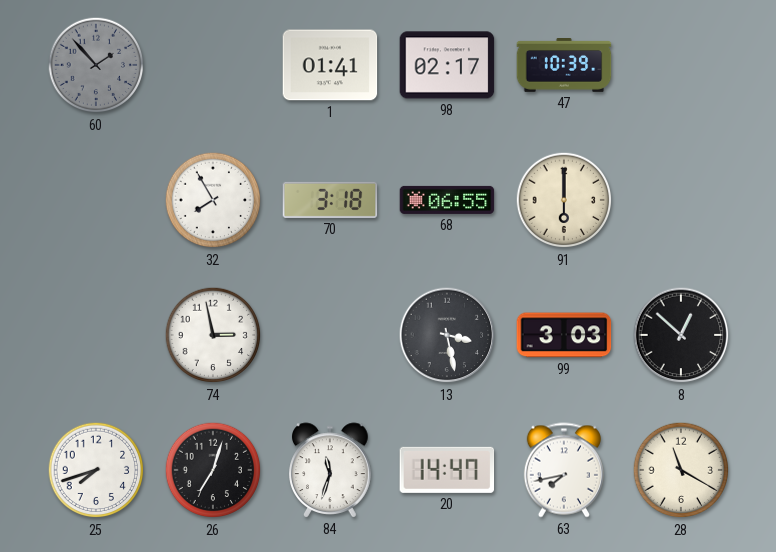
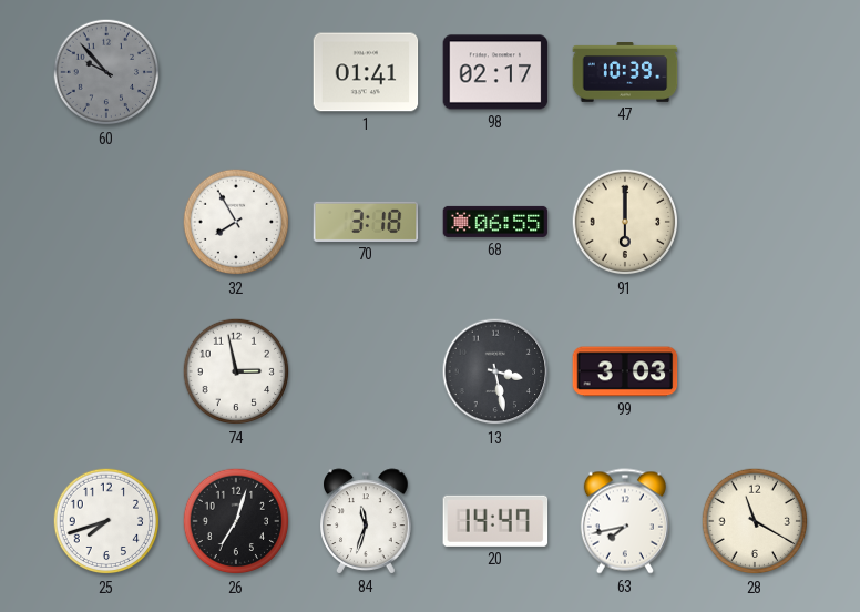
60: 1:53 -> 9:53
8: 12:52 -> none
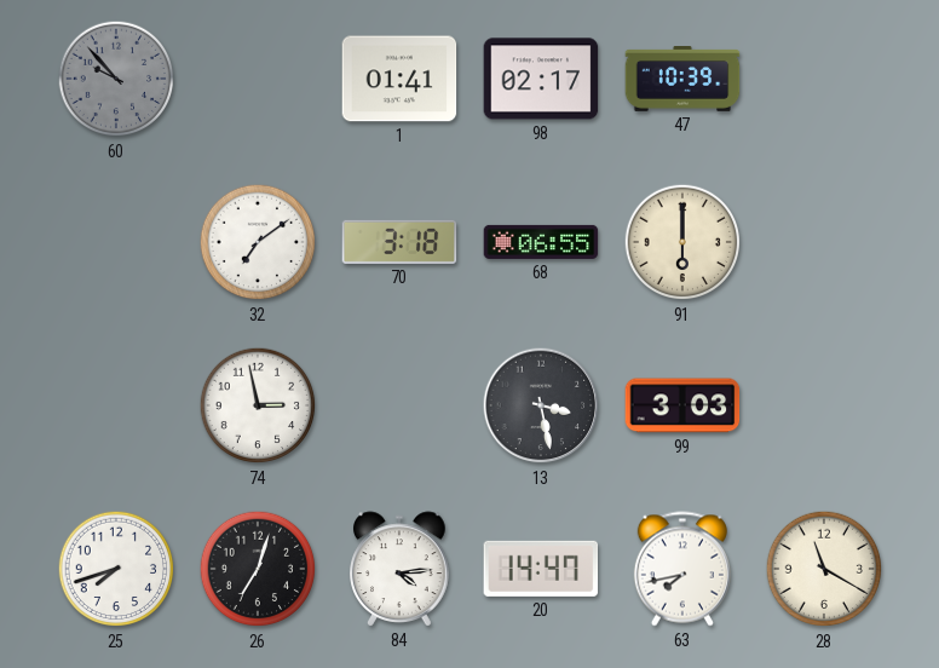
32: 7:55 -> 7:09
84: 11:33 -> 4:14
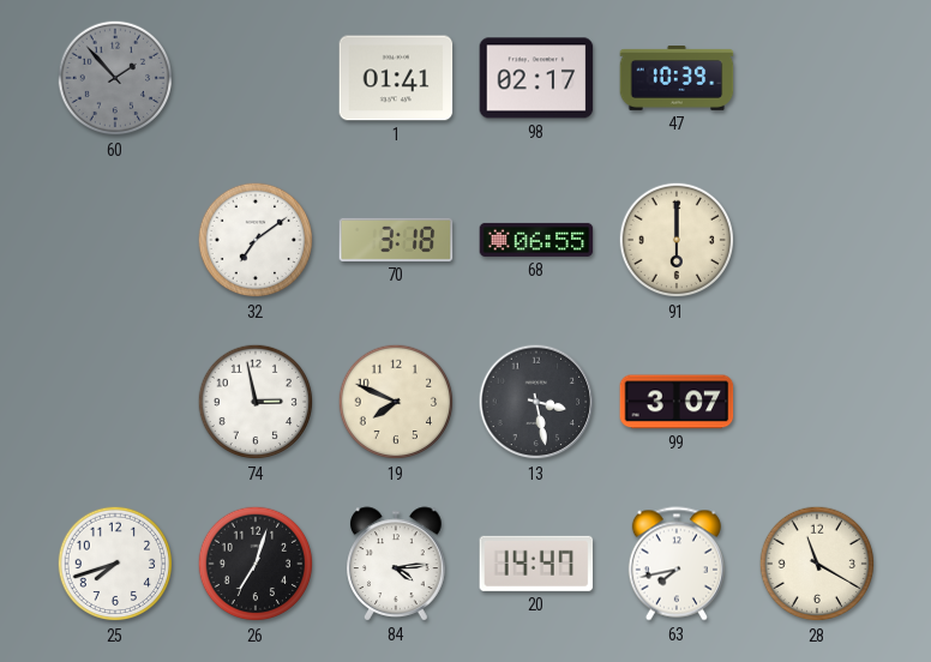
60: 9:53 -> 1:53
19: none -> 7:49
99: 3:03 -> 3:07
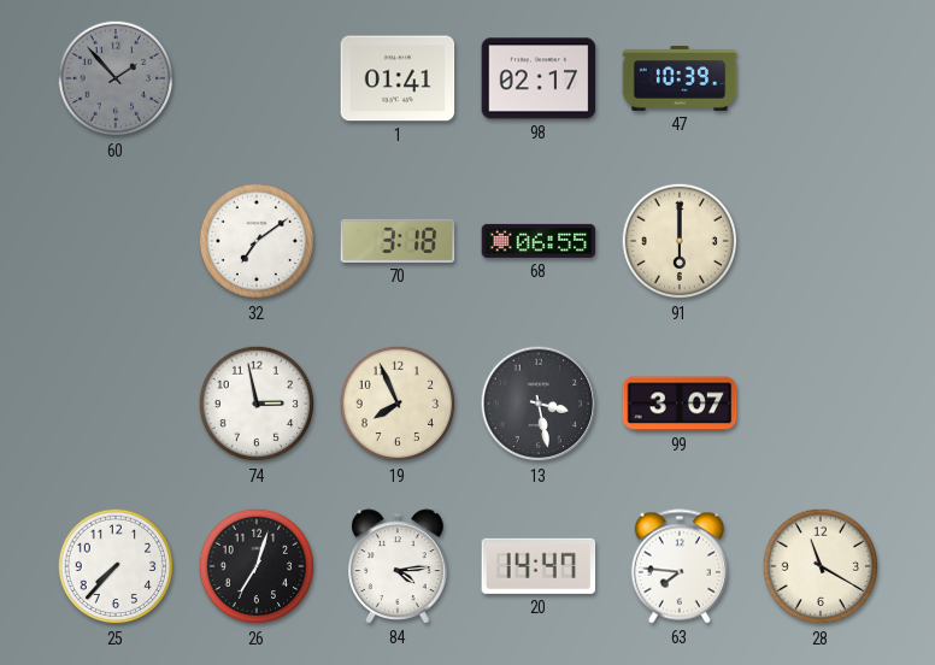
19: 7:49 -> 7:56
25: 7:42 -> 7:37
63: 7:43 -> 7:46
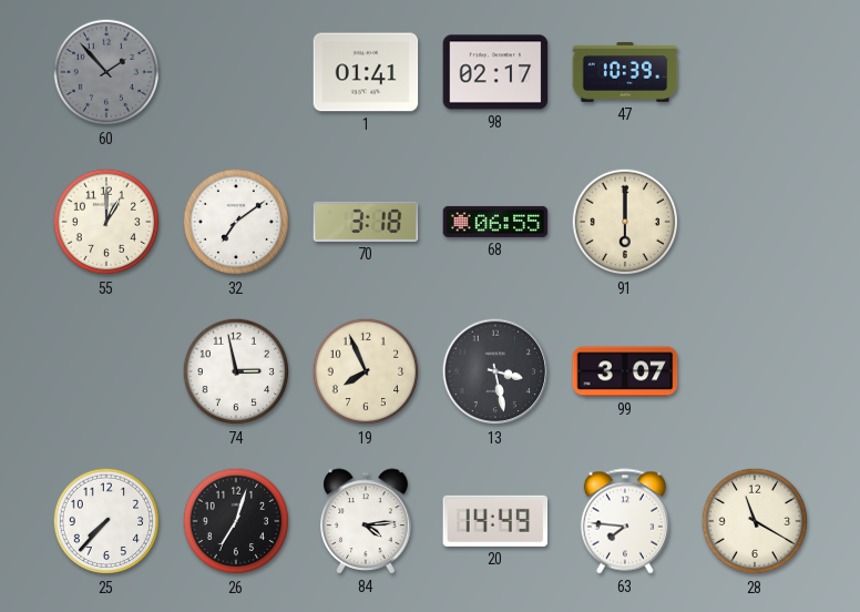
55: none -> 1:00
20: 14:47 -> 14:49
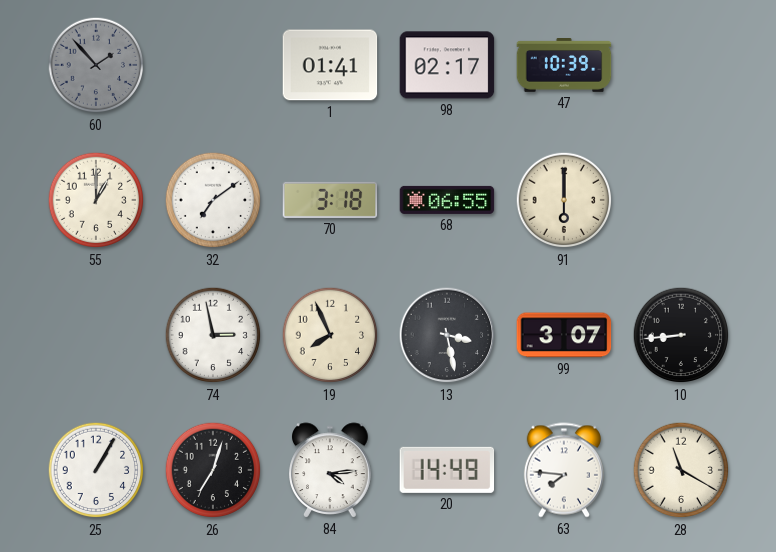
10: none -> 8:44
25: 7:37 -> 1:05
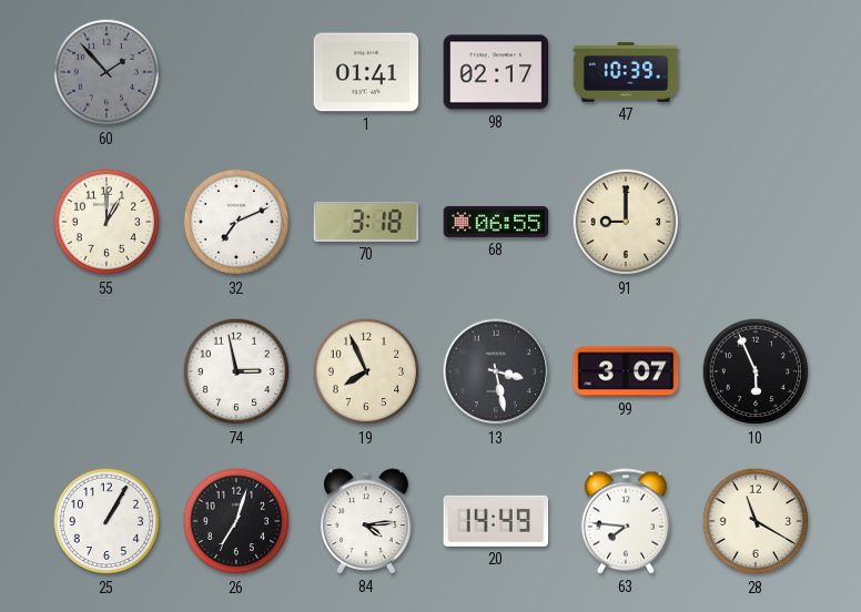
32: 7:09 -> 7:11
91: 6:00 -> 9:00
10: 8:44 -> 5:56
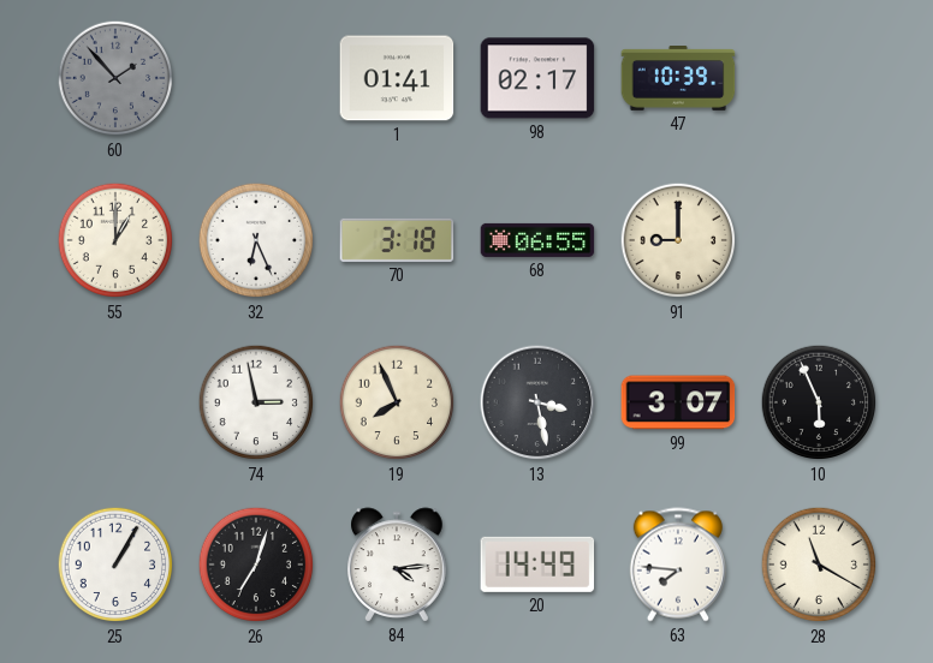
32: 7:11 -> 6:26
